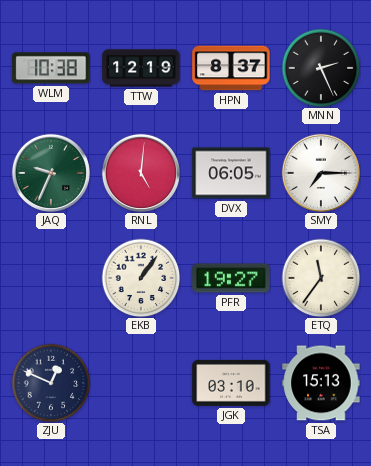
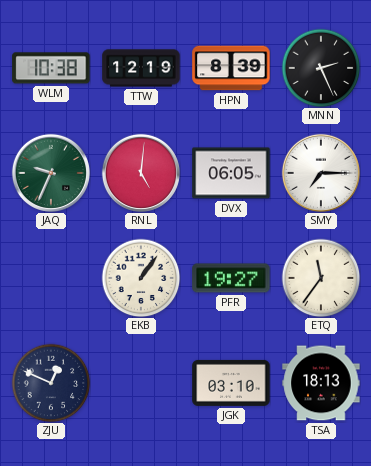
HPN: 8:37 -> 8:39
TSA: 15:13 -> 18:13
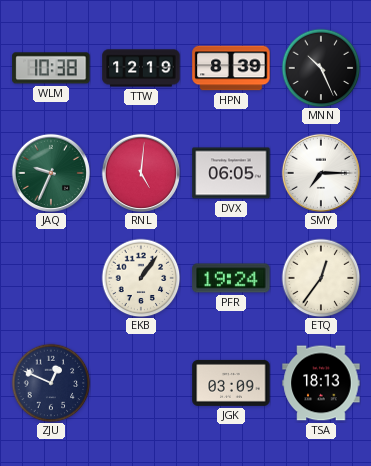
MNN: 2:26 -> 10:26
PFR: 19:27 -> 19:24
ETQ: 11:36 -> 12:36
JGK: 03:10 -> 03:09
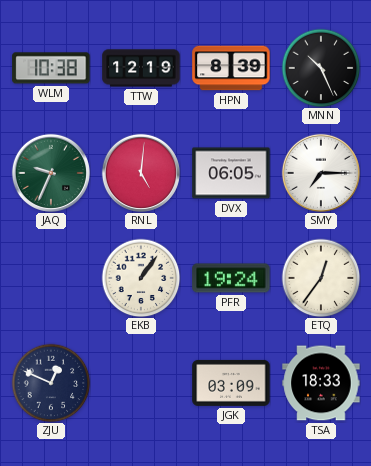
TSA: 18:13 -> 18:33
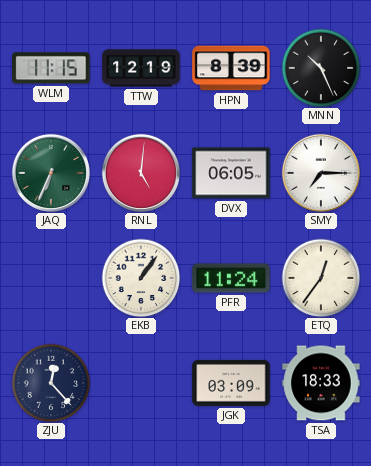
WLM: 10:38 -> 11:15
JAQ: 9:34 -> 6:34
PFR: 19:24 -> 11:24
ZJU: 12:49 -> 12:23
